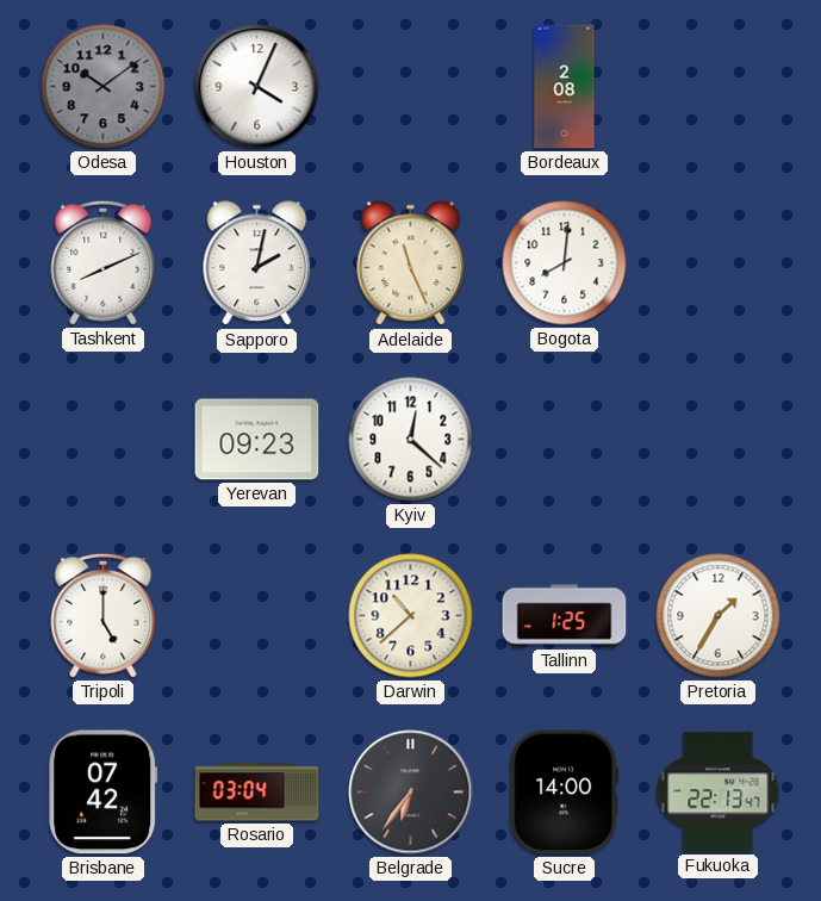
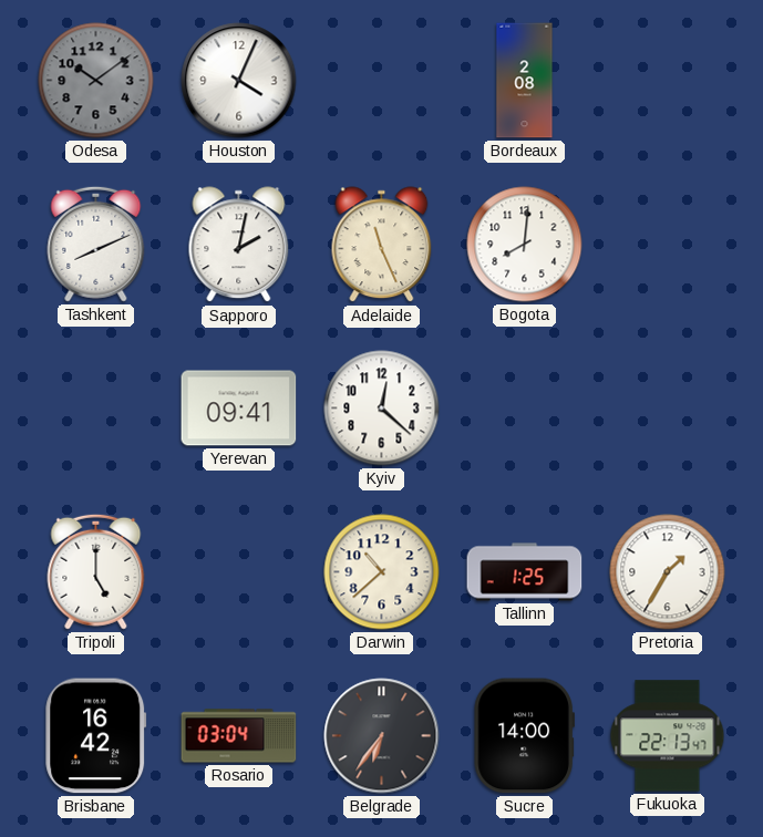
Yerevan: 09:23 -> 09:41
Brisbane: 07:42 -> 16:42
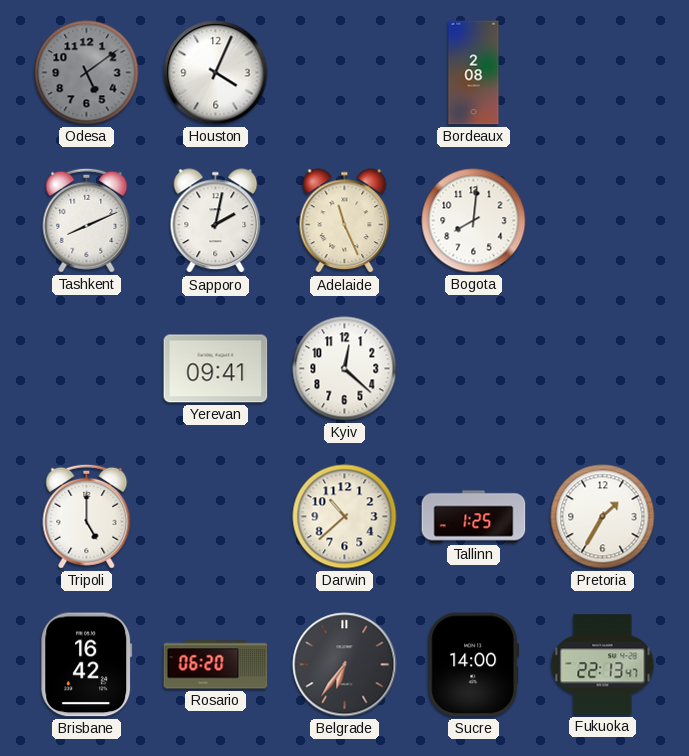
Odesa: 10:09 -> 5:09
Rosario: 03:04 -> 06:20
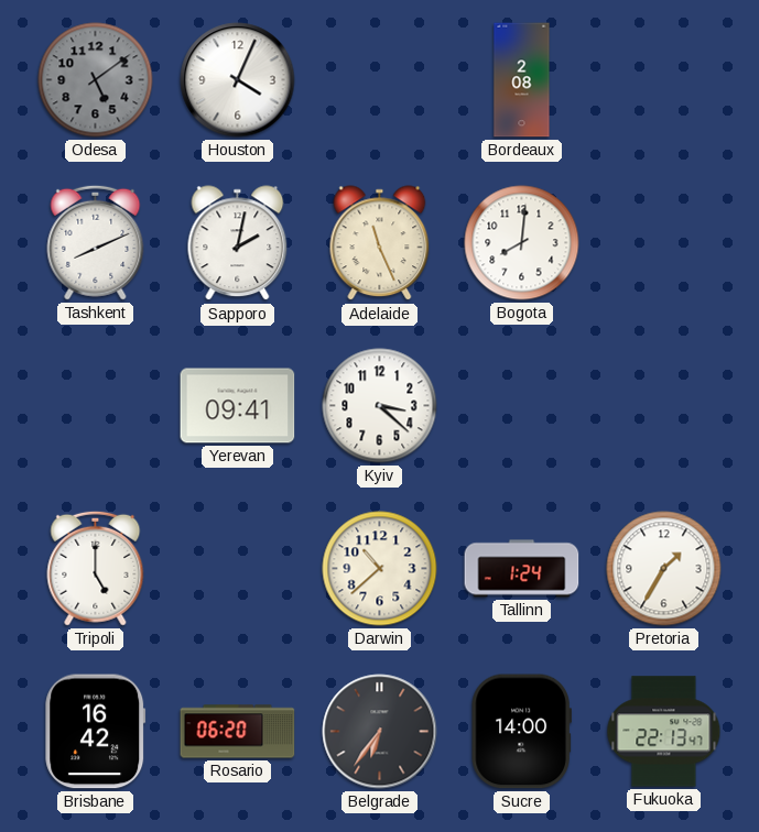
Kyiv: 12:22 -> 3:22
Tallinn: 1:25 -> 1:24
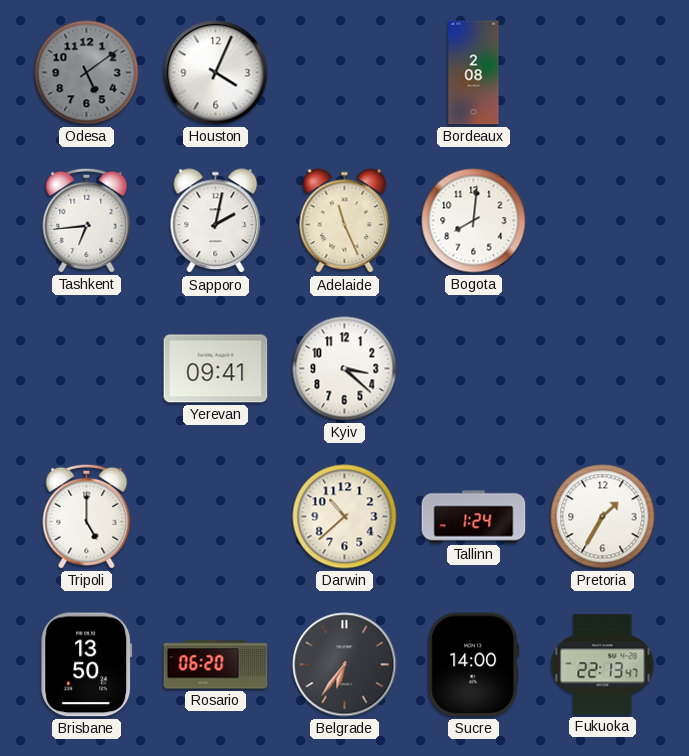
Tashkent: 8:11 -> 6:44
Brisbane: 16:42 -> 13:50
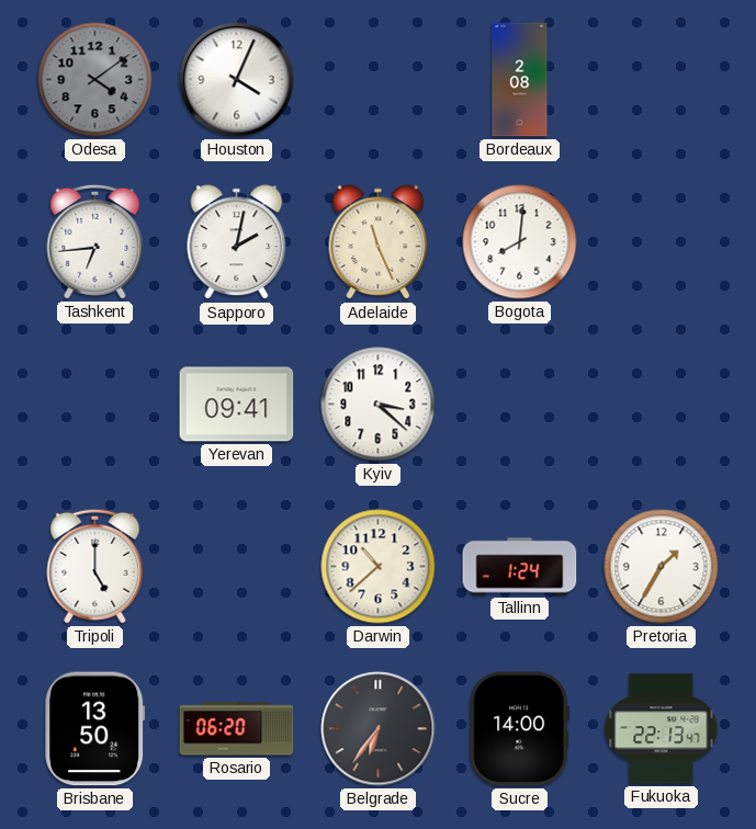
Odesa: 5:09 -> 4:09
